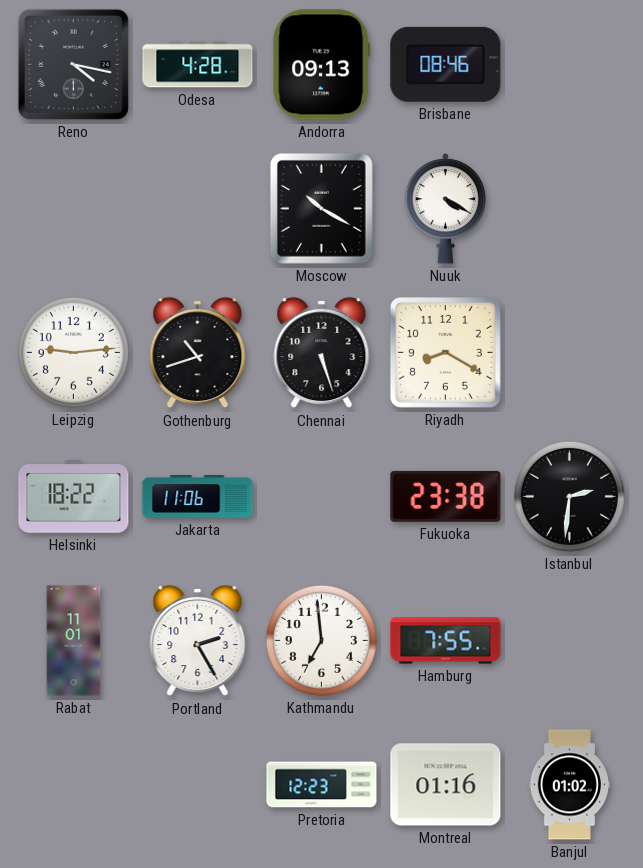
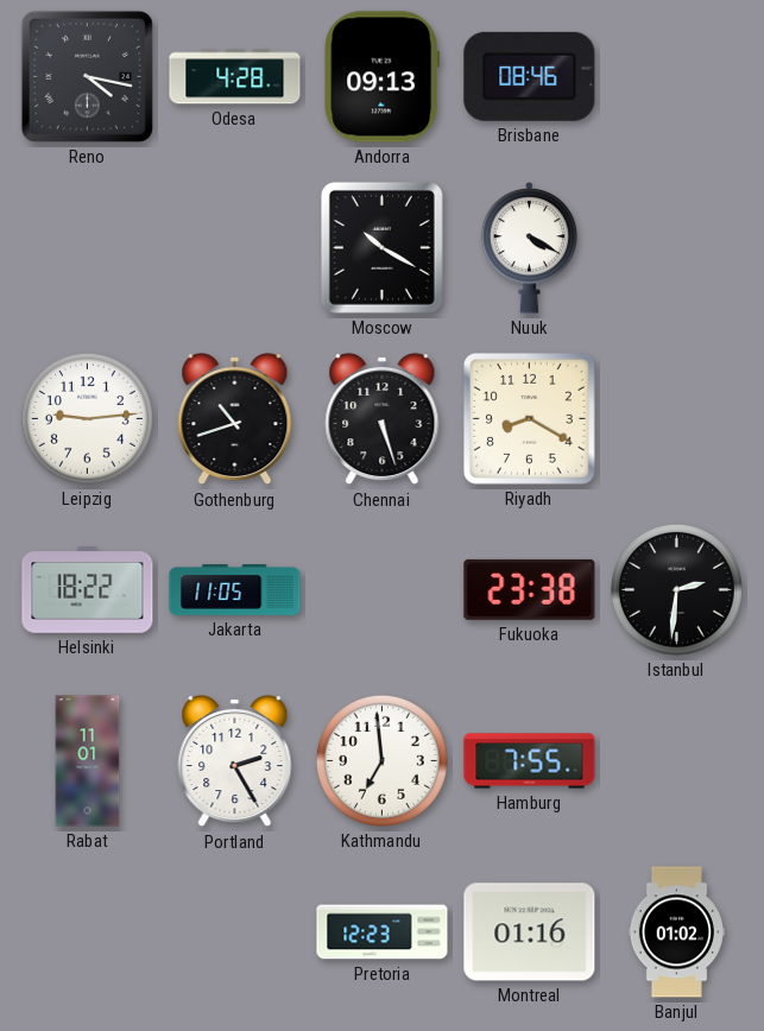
Jakarta: 11:06 -> 11:05
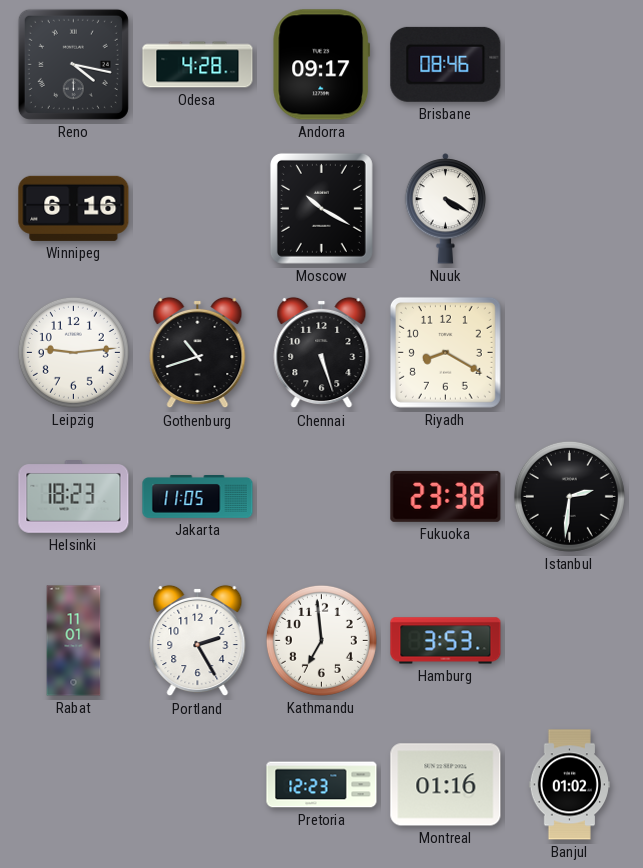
Andorra: 09:13 -> 09:17
Winnipeg: none -> 6:16
Helsinki: 18:22 -> 18:23
Hamburg: 7:55 -> 3:53
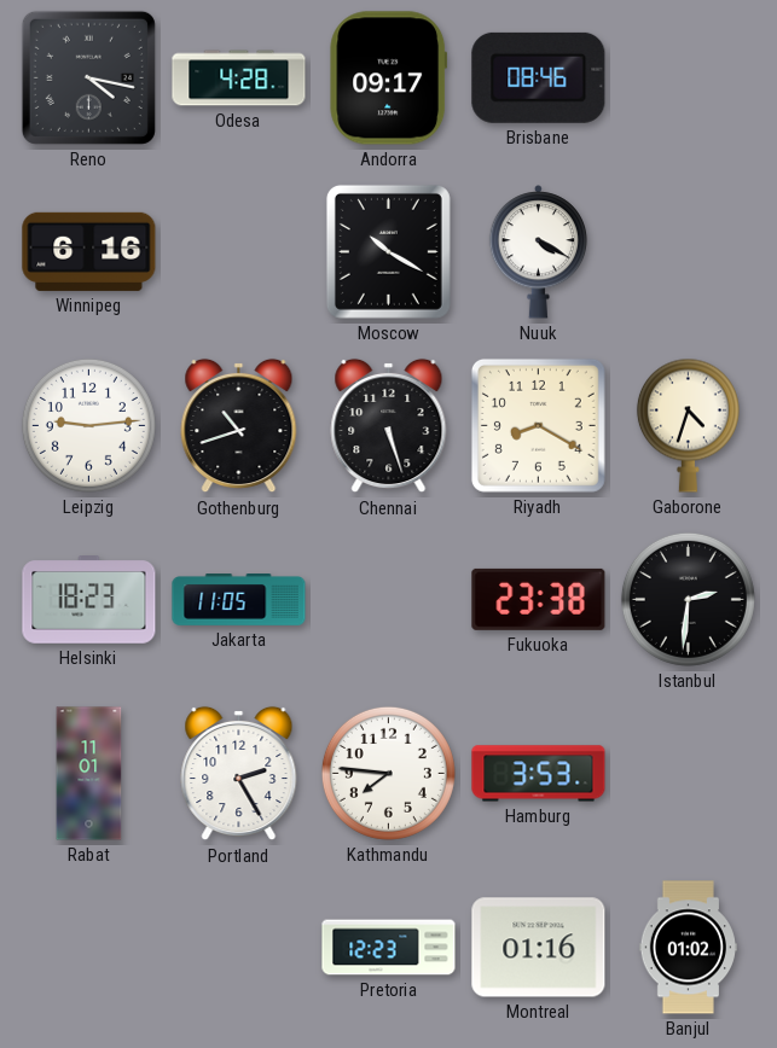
Gaborone: none -> 4:33
Kathmandu: 6:59 -> 7:46
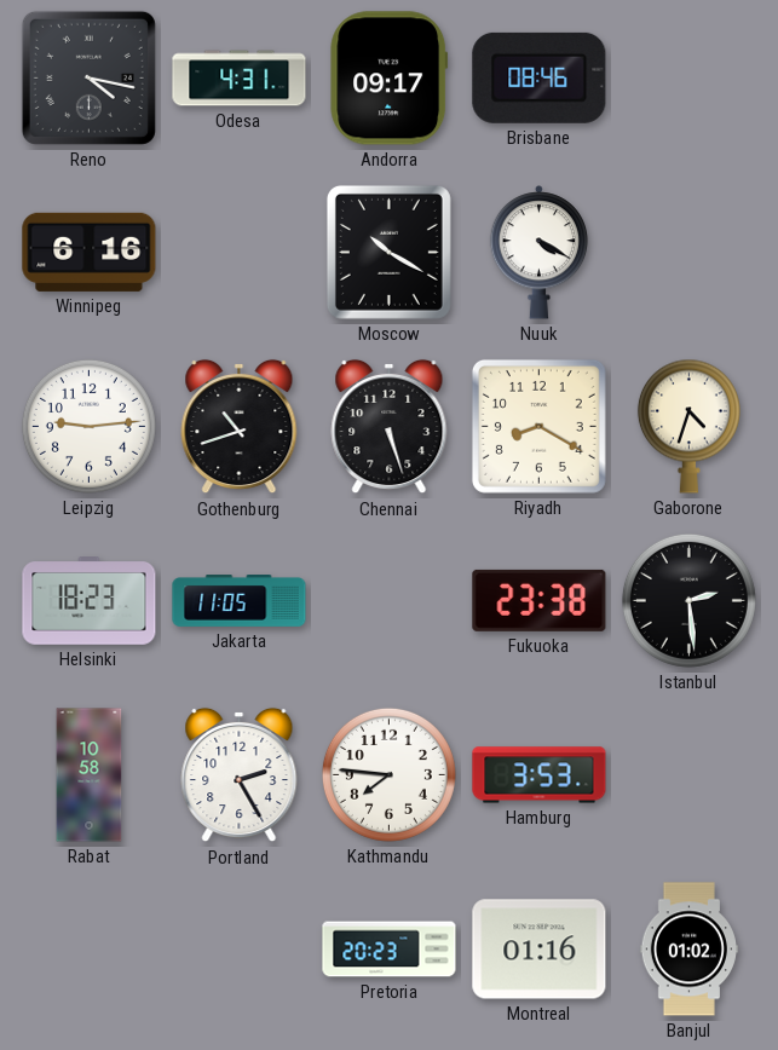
Odesa: 4:28 -> 4:31
Istanbul: 2:31 -> 2:29
Rabat: 11:01 -> 10:58
Pretoria: 12:23 -> 20:23
